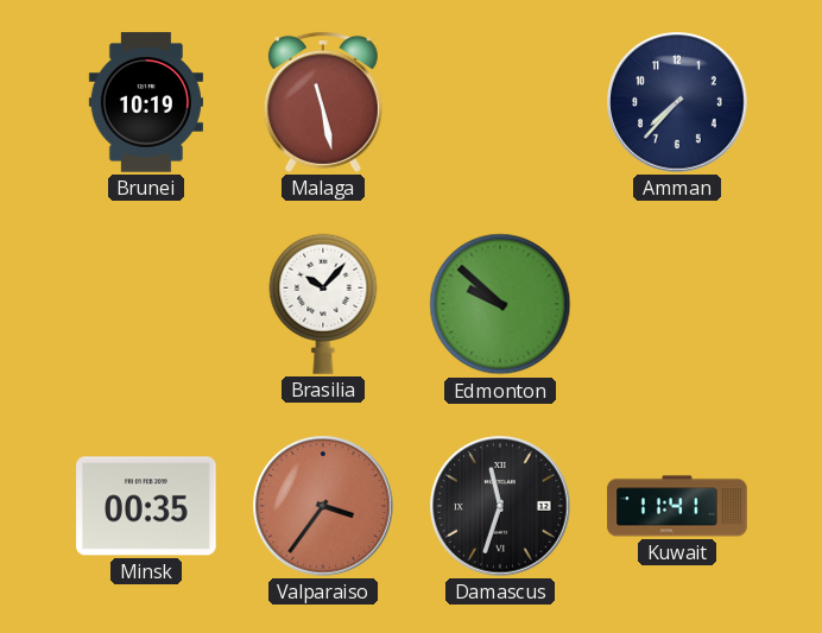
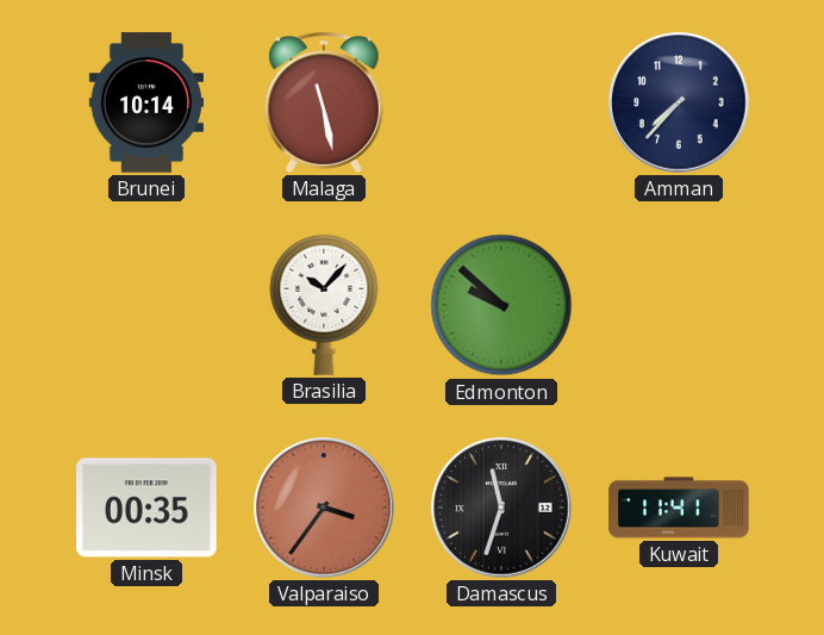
Brunei: 10:19 -> 10:14
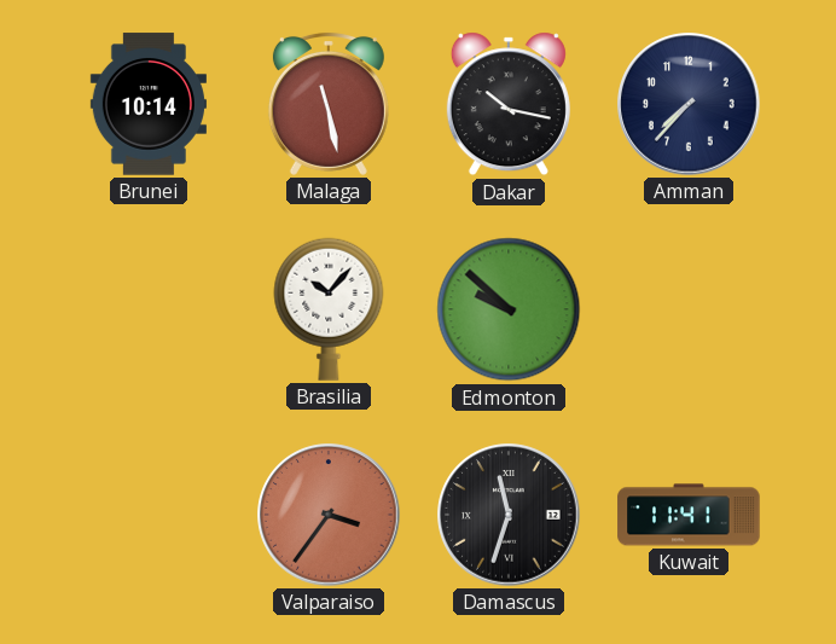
Dakar: none -> 10:17
Minsk: 00:35 -> none
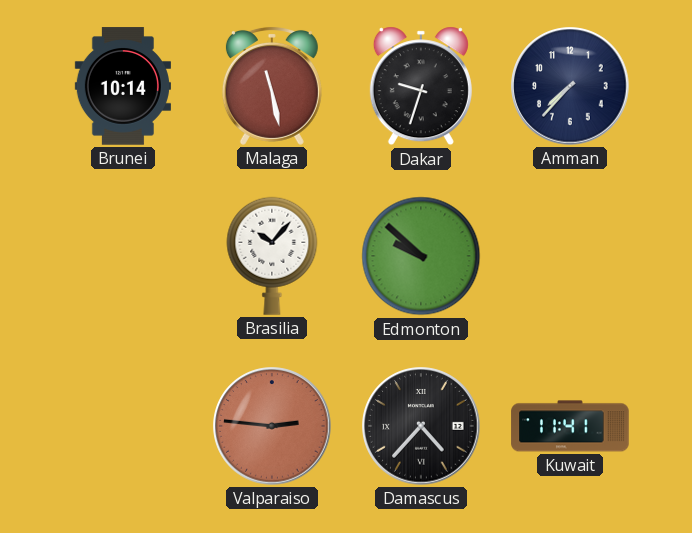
Dakar: 10:17 -> 9:33
Valparaiso: 3:36 -> 2:46
Damascus: 11:33 -> 4:37
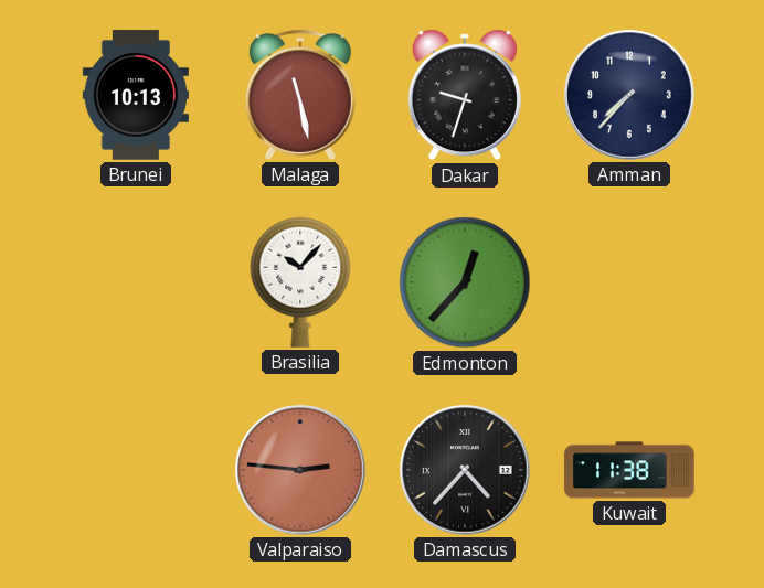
Brunei: 10:14 -> 10:13
Edmonton: 9:52 -> 12:37
Kuwait: 11:41 -> 11:38
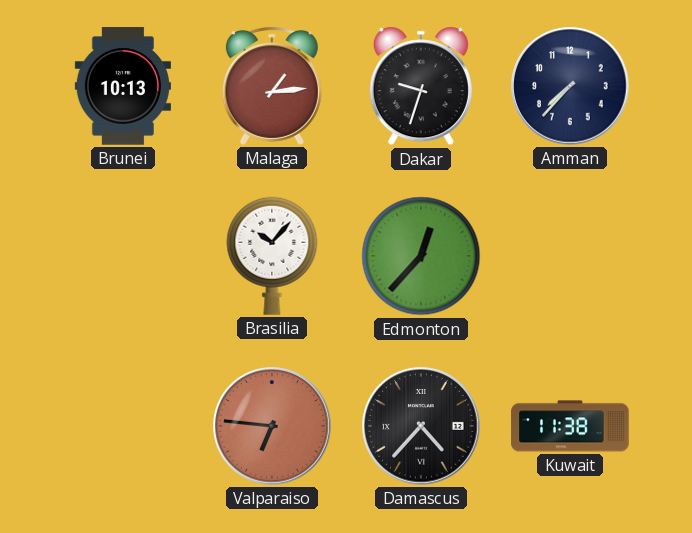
Malaga: 11:28 -> 1:14
Valparaiso: 2:46 -> 6:46
